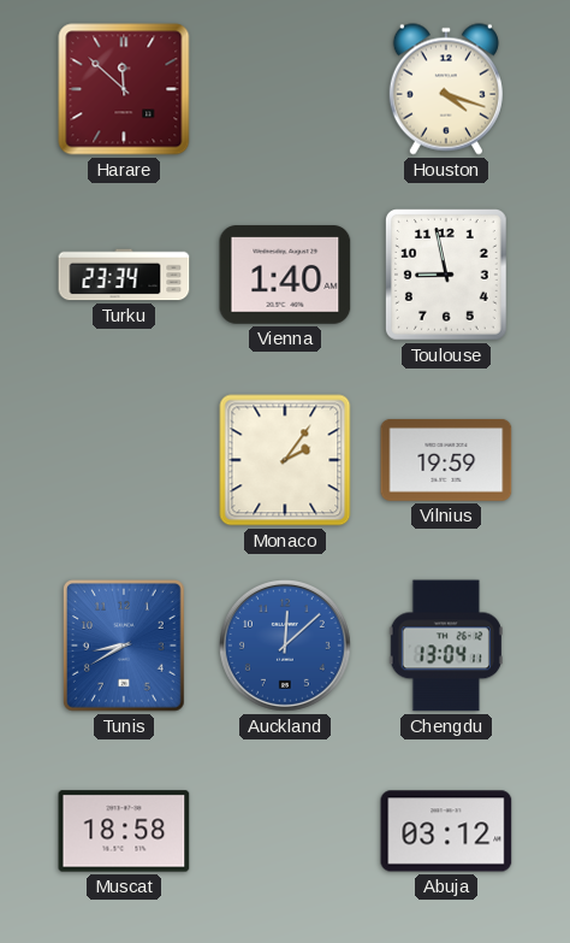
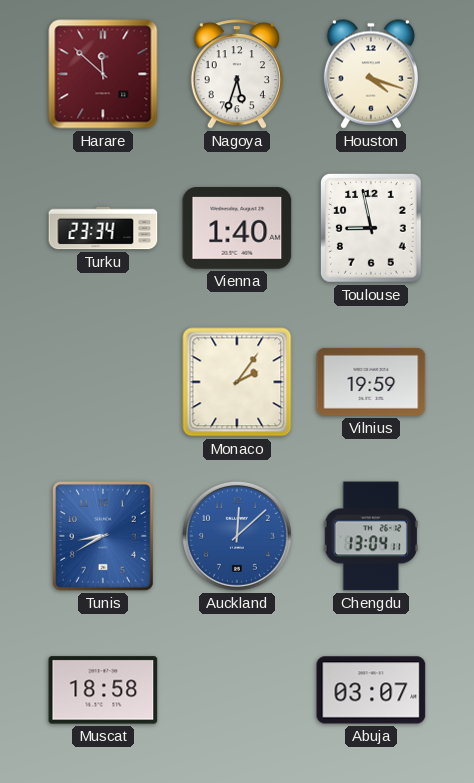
Nagoya: none -> 5:33
Abuja: 03:12 -> 03:07
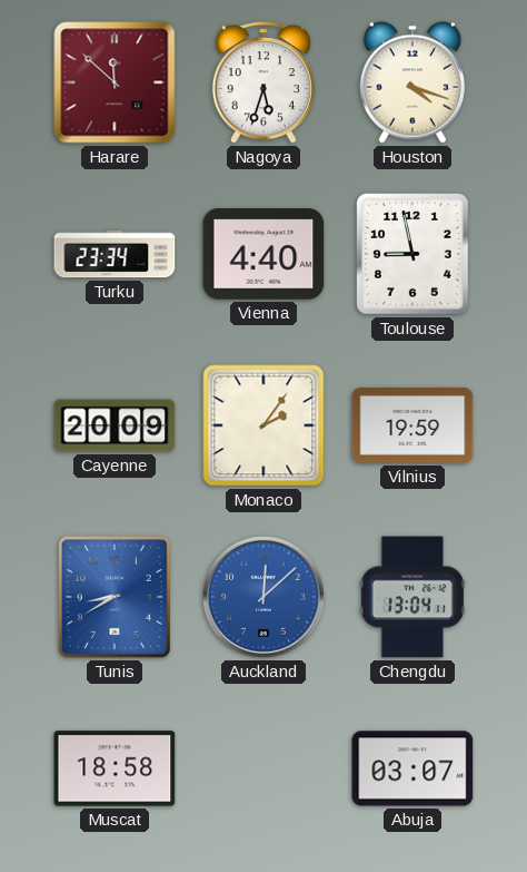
Vienna: 1:40 -> 4:40
Cayenne: none -> 20:09
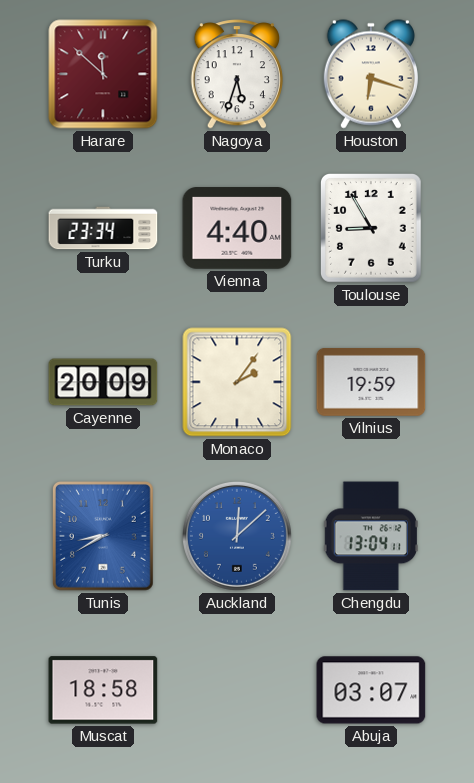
Houston: 4:18 -> 6:18
Toulouse: 8:58 -> 8:55
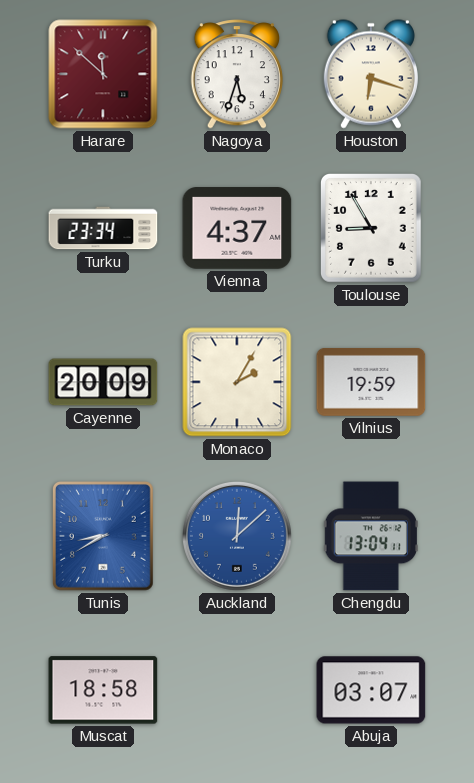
Vienna: 4:40 -> 4:37
Monaco: 2:06 -> 2:05
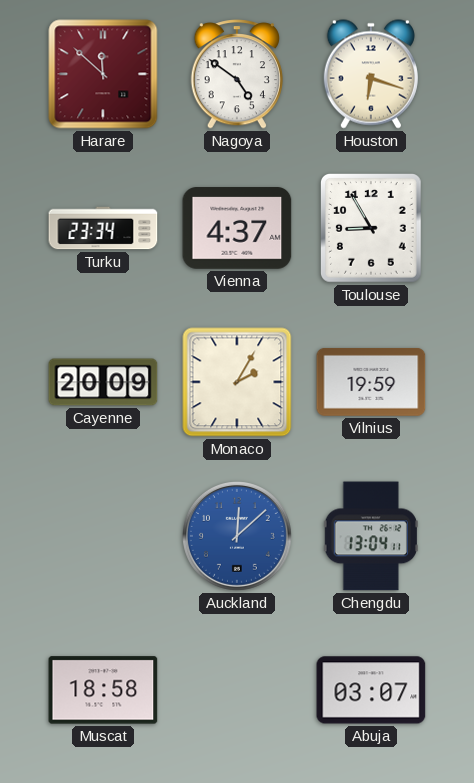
Nagoya: 5:33 -> 4:51
Tunis: 8:40 -> none
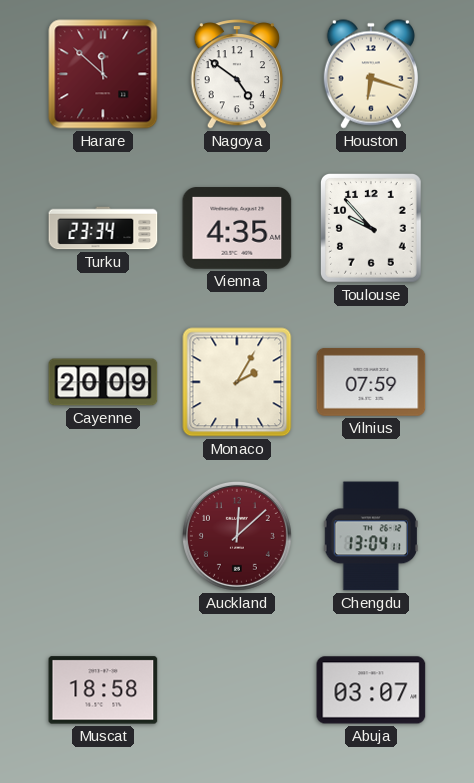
Vienna: 4:37 -> 4:35
Toulouse: 8:55 -> 9:53
Vilnius: 19:59 -> 07:59
Auckland dial: blue -> burgundy
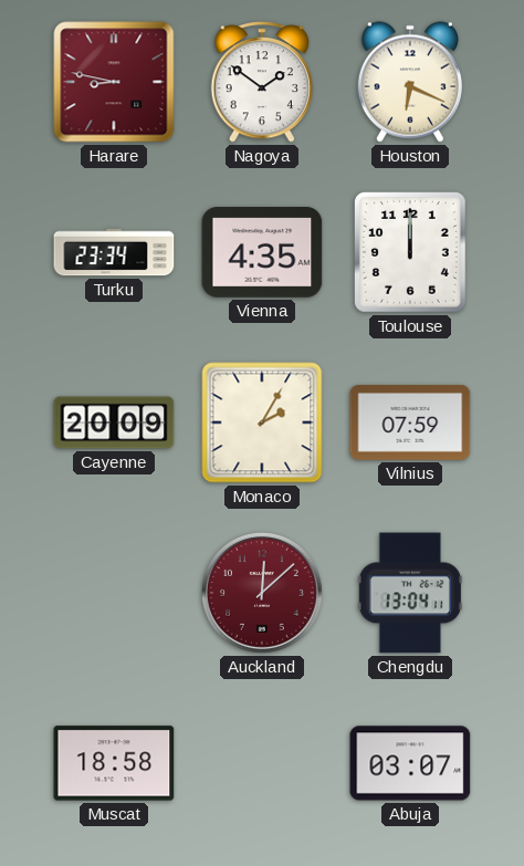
Harare: 11:52 -> 8:47
Nagoya: 4:51 -> 1:51
Houston: 6:18 -> 6:19
Toulouse: 9:53 -> 12:00
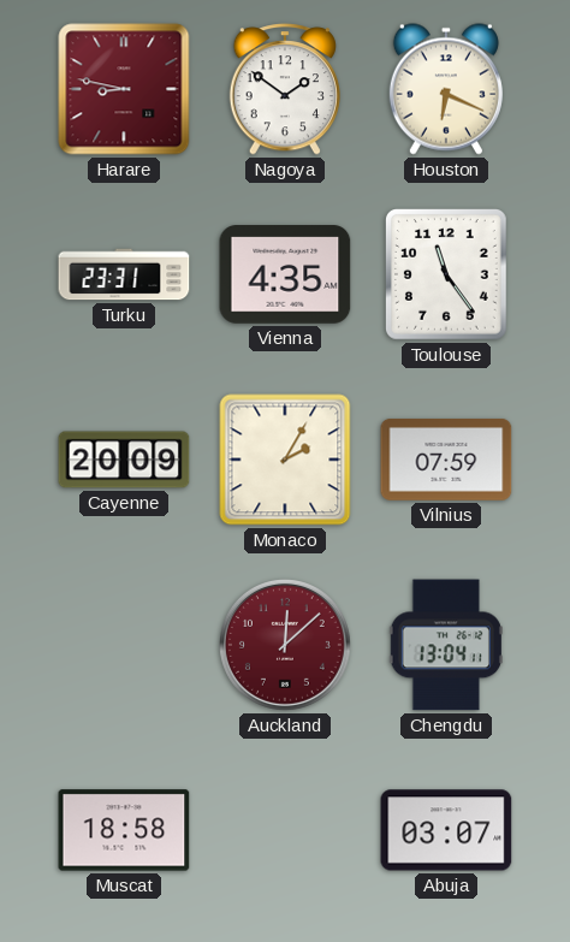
Turku: 23:34 -> 23:31
Toulouse: 12:00 -> 11:24
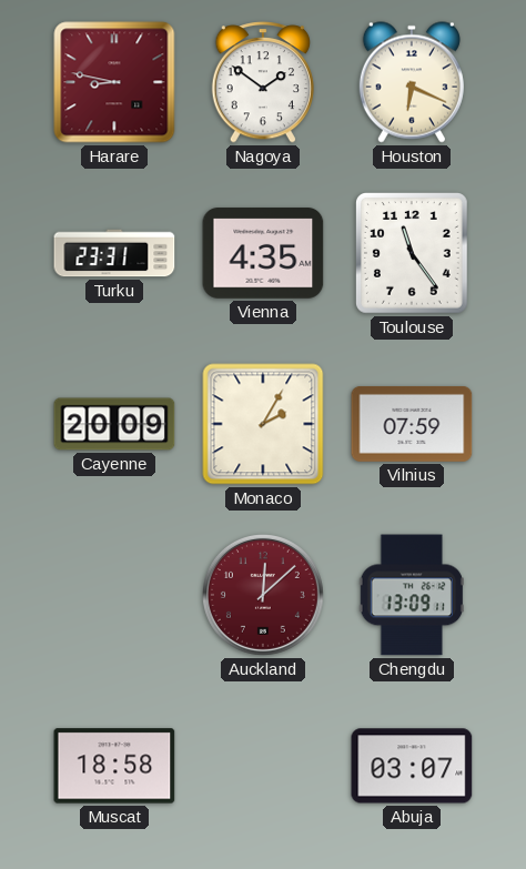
Chengdu: 13:04 -> 13:09
